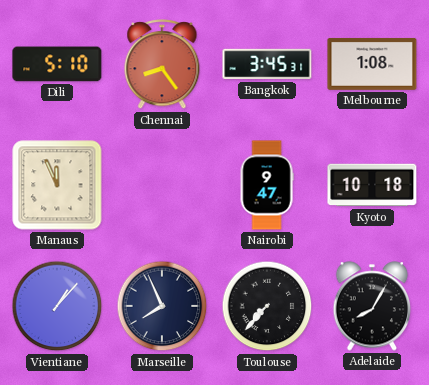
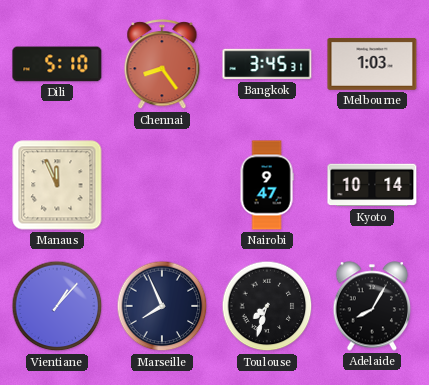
Melbourne: 1:08 -> 1:03
Kyoto: 10:18 -> 10:14
Toulouse: 7:37 -> 7:33
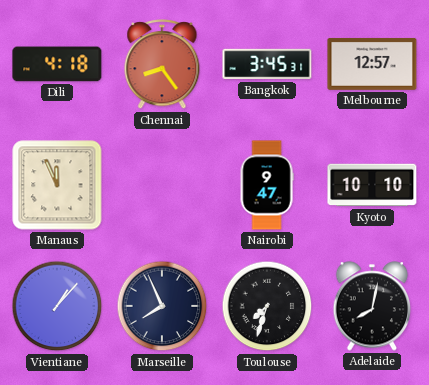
Dili: 5:10 -> 4:18
Melbourne: 1:03 -> 12:57
Kyoto: 10:14 -> 10:10
Adelaide: 8:05 -> 8:02
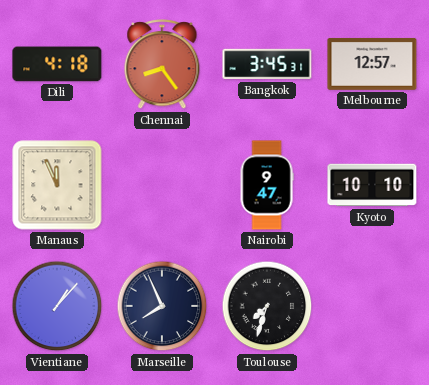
Adelaide: 8:02 -> none
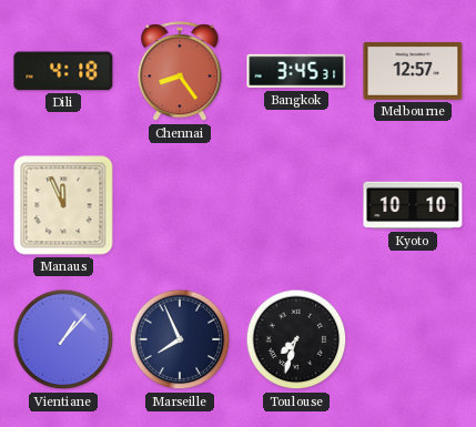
Nairobi: 9:47 -> none
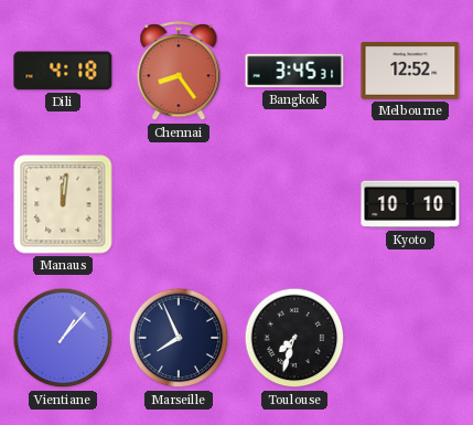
Melbourne: 12:57 -> 12:52
Manaus: 11:56 -> 12:01
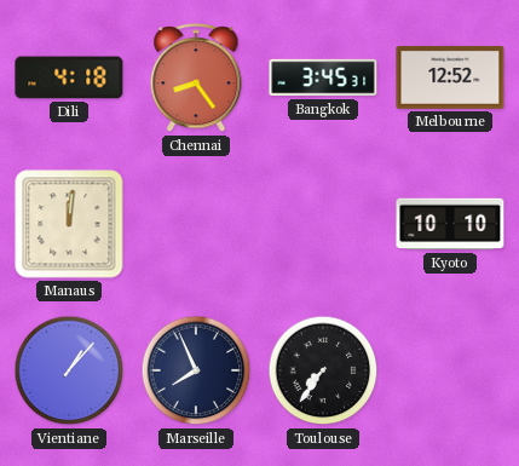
Toulouse: 7:33 -> 7:36
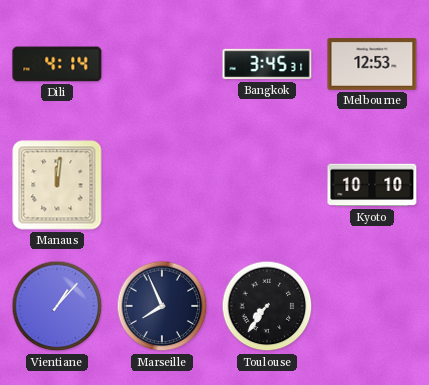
Dili: 4:18 -> 4:14
Chennai: 8:24 -> none
Melbourne: 12:52 -> 12:53
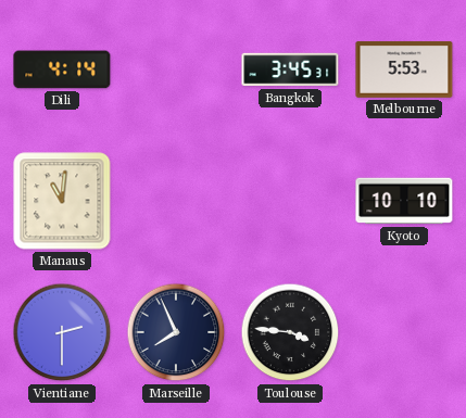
Melbourne: 12:53 -> 5:53
Manaus: 12:01 -> 11:01
Vientiane: 1:07 -> 2:30
Toulouse: 7:36 -> 3:46
